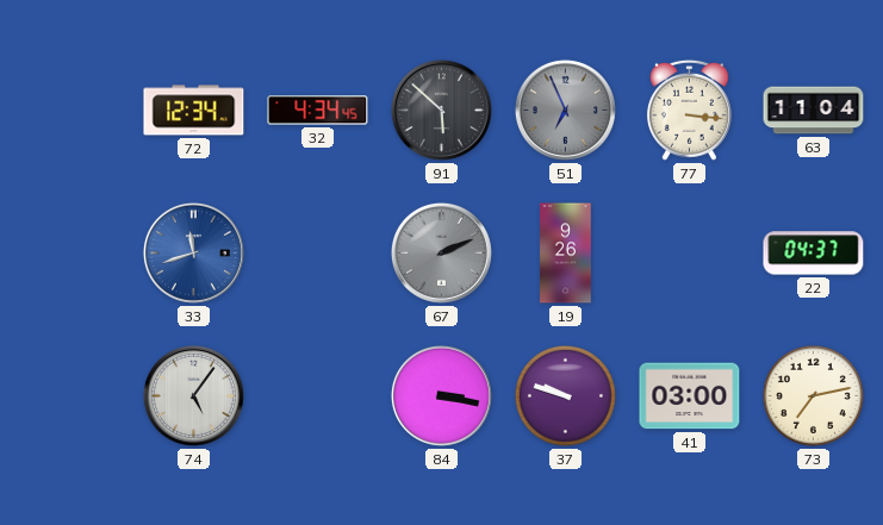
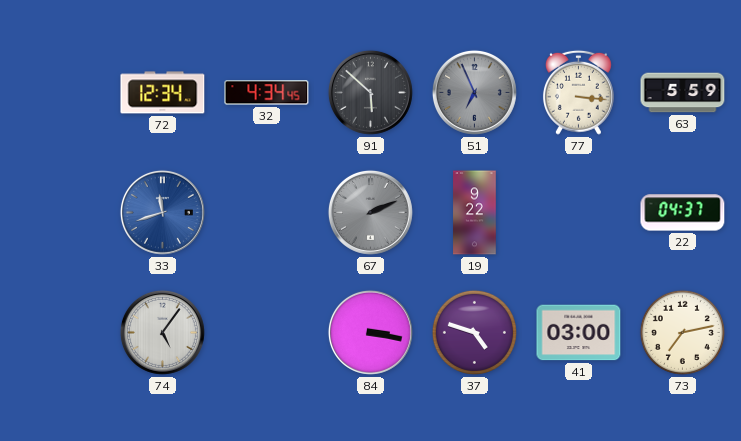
63: 11:04 -> 5:59
19: 9:26 -> 9:22
37: 9:48 -> 4:48
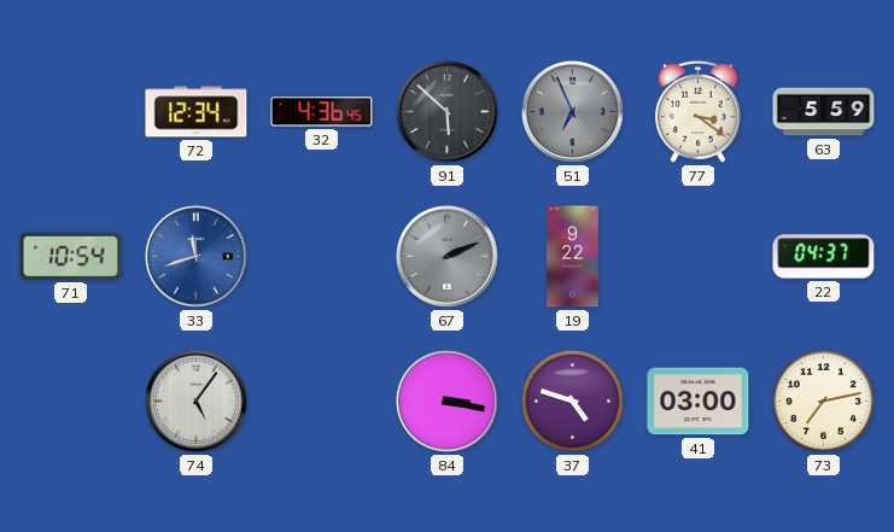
32: 4:34 -> 4:36
77: 3:16 -> 3:21
71: none -> 10:54
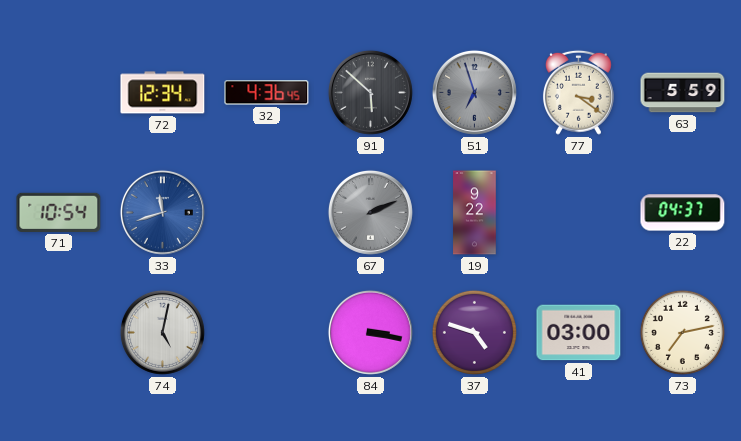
51: 6:56 -> 6:57
74: 5:06 -> 5:02
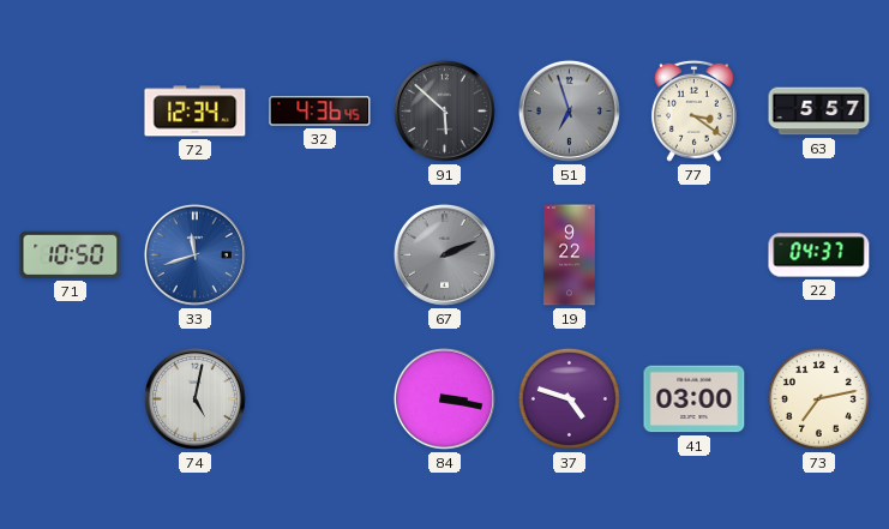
63: 5:59 -> 5:57
71: 10:54 -> 10:50
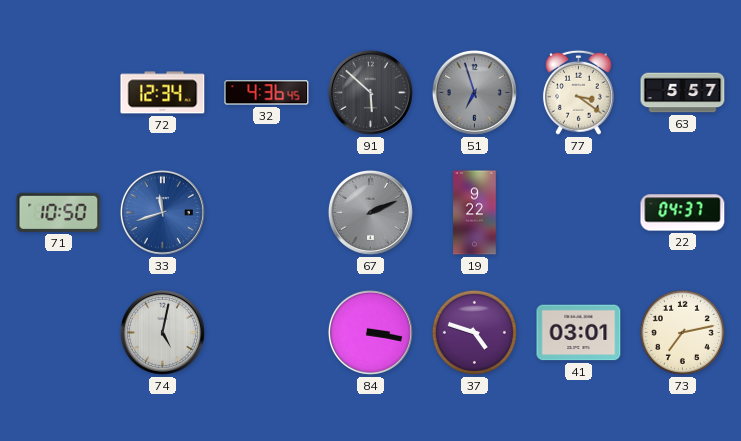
41: 03:00 -> 03:01
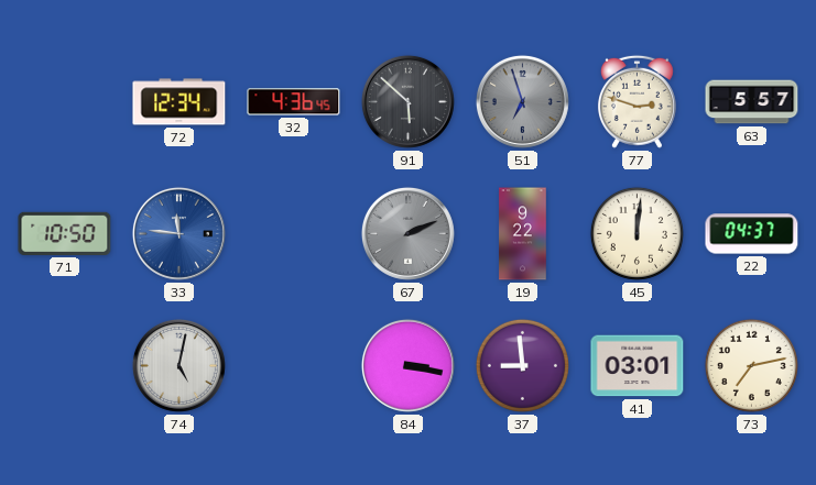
77: 3:21 -> 2:48
33: 11:42 -> 11:46
45: none -> 12:01
37: 4:48 -> 8:59
